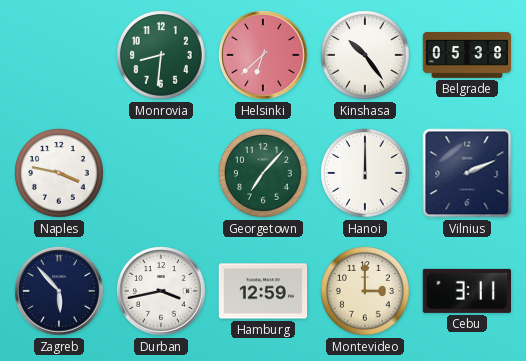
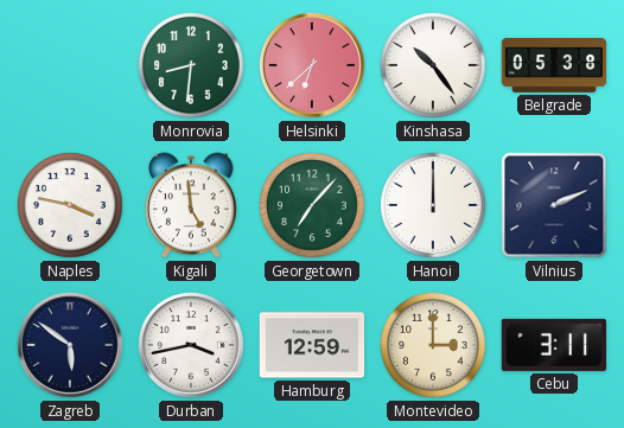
Kigali: none -> 4:59
Zagreb: 5:53 -> 5:51
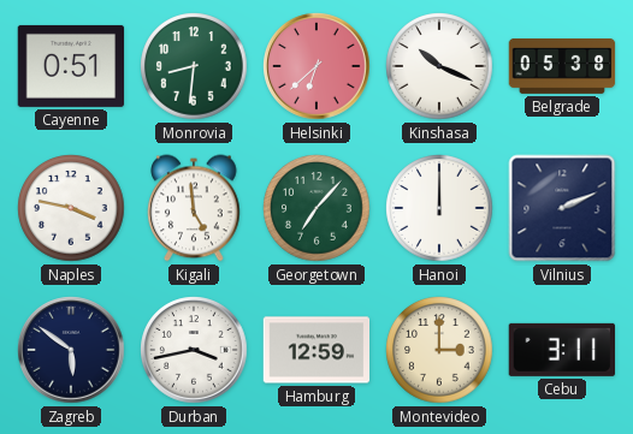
Cayenne: none -> 0:51
Kinshasa: 10:24 -> 10:19
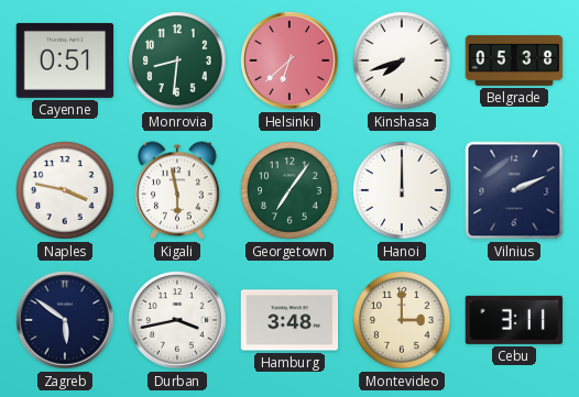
Kinshasa: 10:19 -> 7:42
Kigali: 4:59 -> 5:58
Georgetown: 7:07 -> 7:06
Hamburg: 12:59 -> 3:48
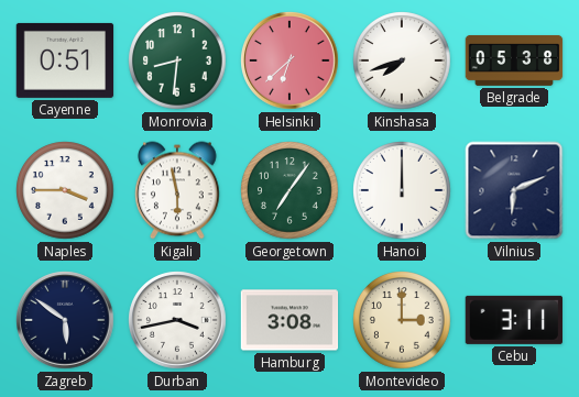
Naples: 3:47 -> 3:45
Vilnius: 2:11 -> 6:11
Hamburg: 3:48 -> 3:08
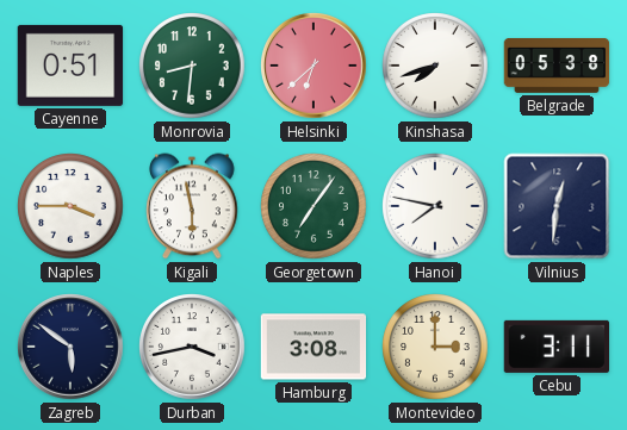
Hanoi: 12:00 -> 7:47
Vilnius: 6:11 -> 12:31
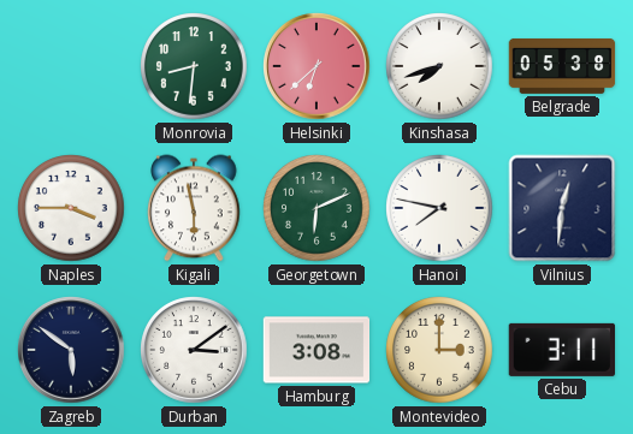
Cayenne: 0:51 -> none
Georgetown: 7:06 -> 6:11
Durban: 3:43 -> 3:09
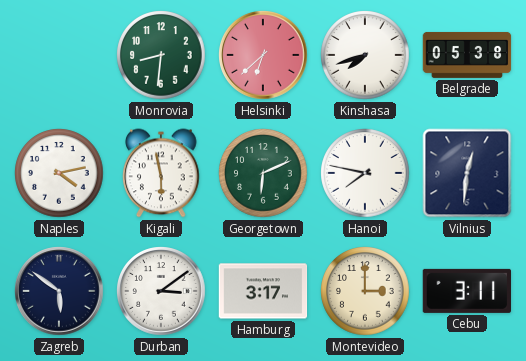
Naples: 3:45 -> 4:13
Hamburg: 3:08 -> 3:17
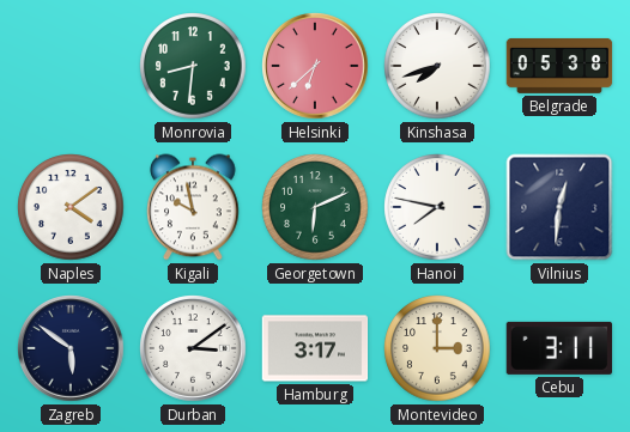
Naples: 4:13 -> 4:09
Kigali: 5:58 -> 9:58
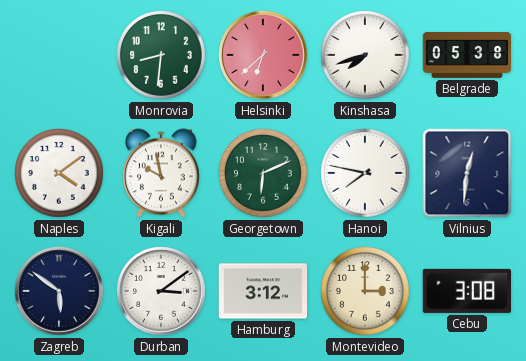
Hamburg: 3:17 -> 3:12
Cebu: 3:11 -> 3:08
